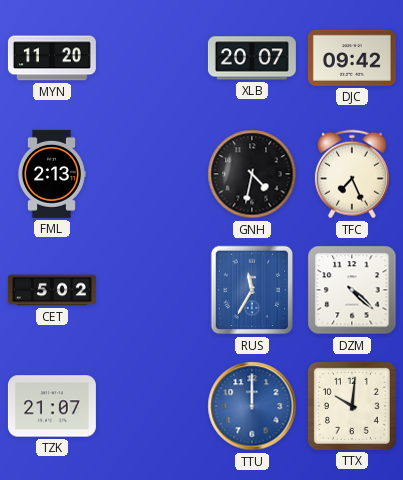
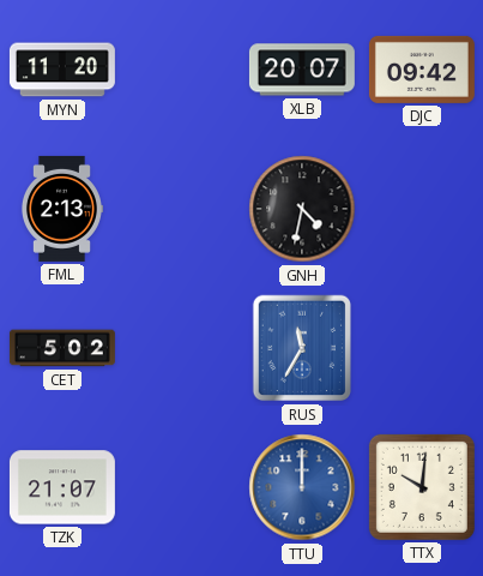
TFC: 7:26 -> none
DZM: 4:22 -> none
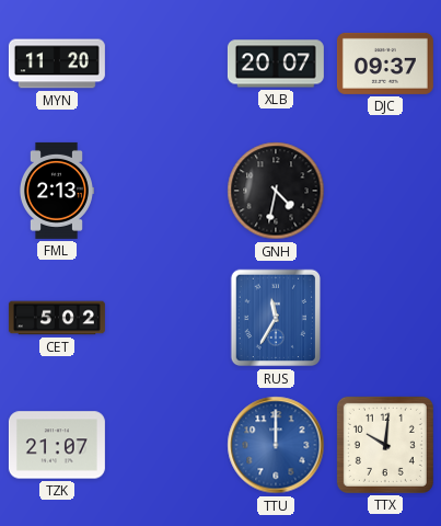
DJC: 09:42 -> 09:37
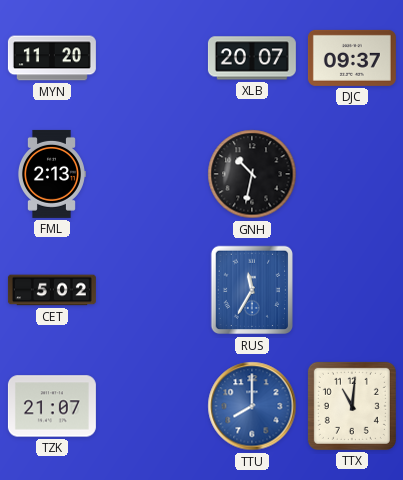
GNH: 4:32 -> 10:32
TTU: 12:00 -> 8:00
TTX: 10:01 -> 11:01
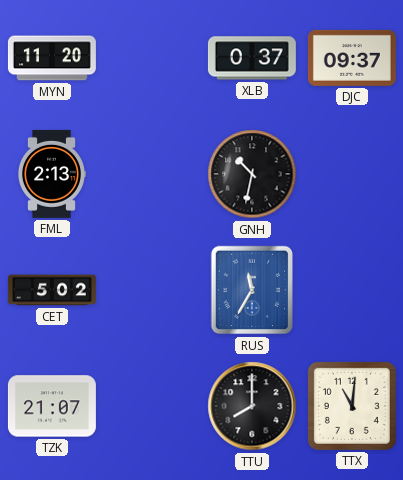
XLB: 20:07 -> 0:37
TTU dial: blue -> black
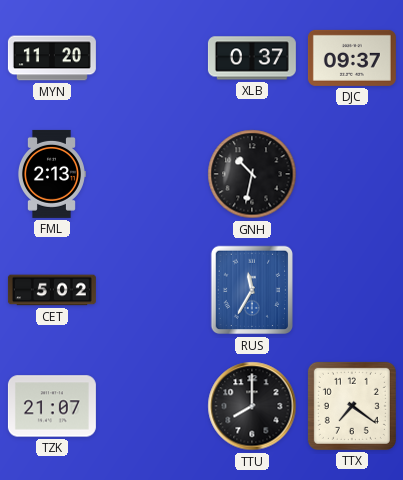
TTX: 11:01 -> 7:21
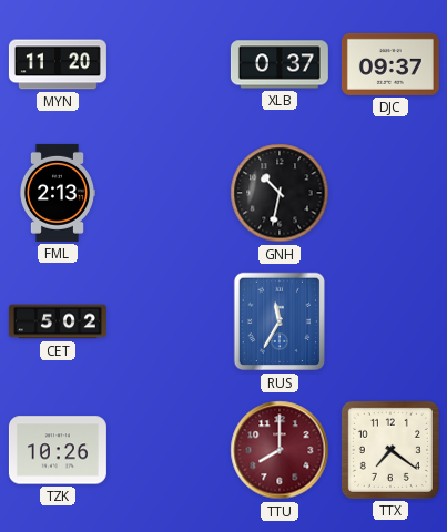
TZK: 21:07 -> 10:26
TTU dial: black -> burgundy
